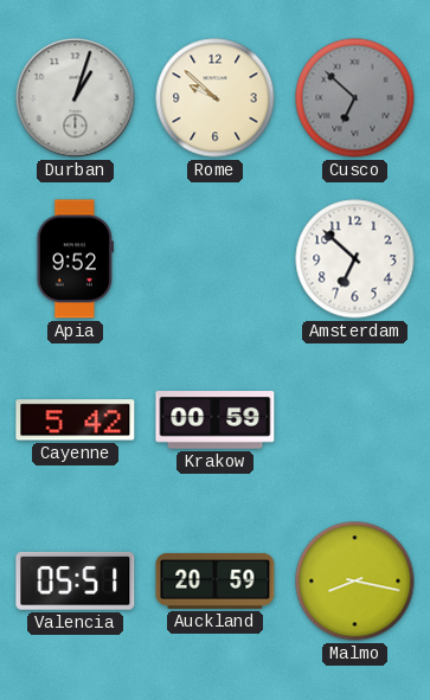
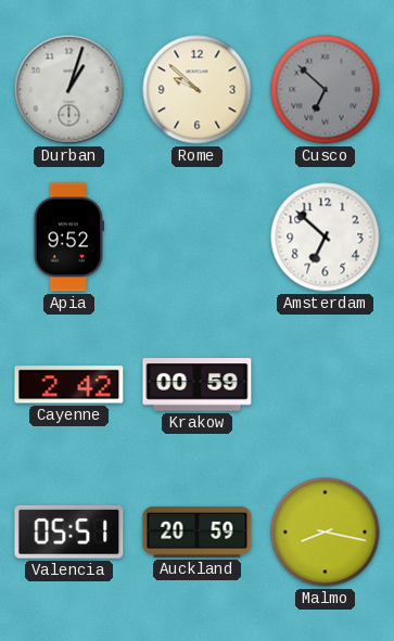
Cayenne: 5:42 -> 2:42
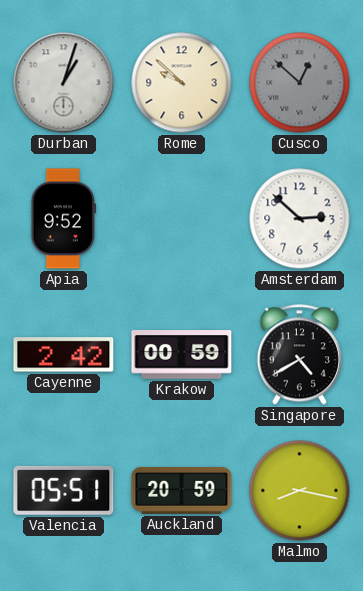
Cusco: 6:52 -> 12:52
Amsterdam: 6:52 -> 2:52
Singapore: none -> 4:40
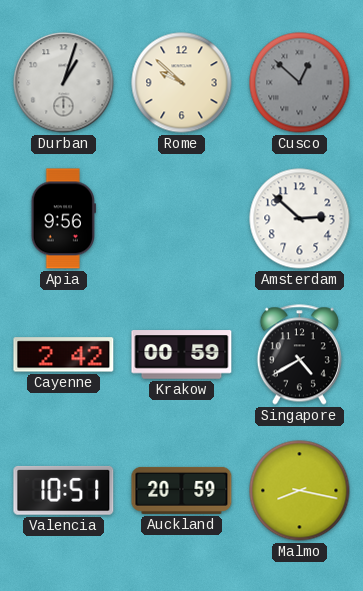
Apia: 9:52 -> 9:56
Valencia: 05:51 -> 10:51
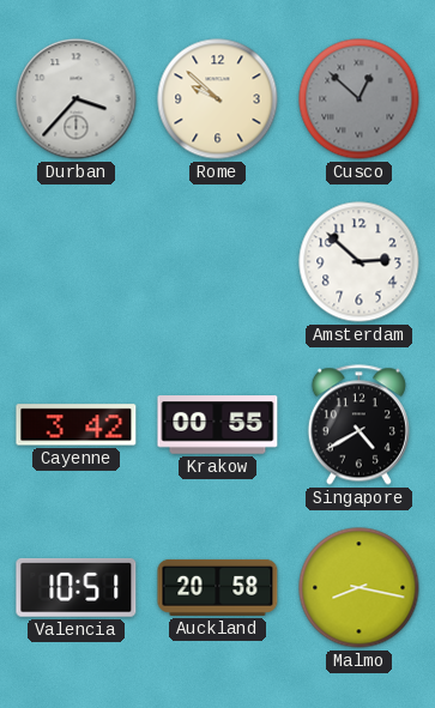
Durban: 1:03 -> 3:37
Apia: 9:56 -> none
Cayenne: 2:42 -> 3:42
Krakow: 00:59 -> 00:55
Auckland: 20:59 -> 20:58
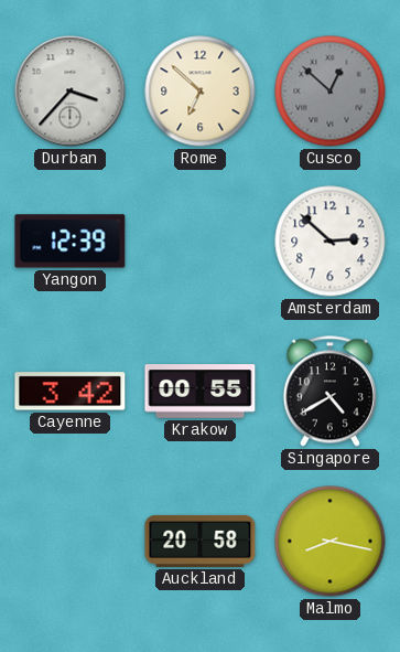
Rome: 9:52 -> 6:52
Yangon: none -> 12:39
Valencia: 10:51 -> none
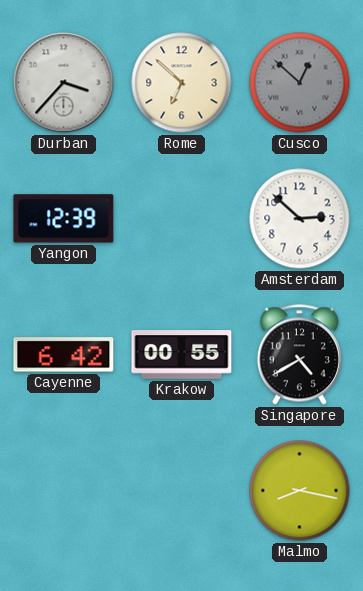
Cayenne: 3:42 -> 6:42
Auckland: 20:58 -> none
